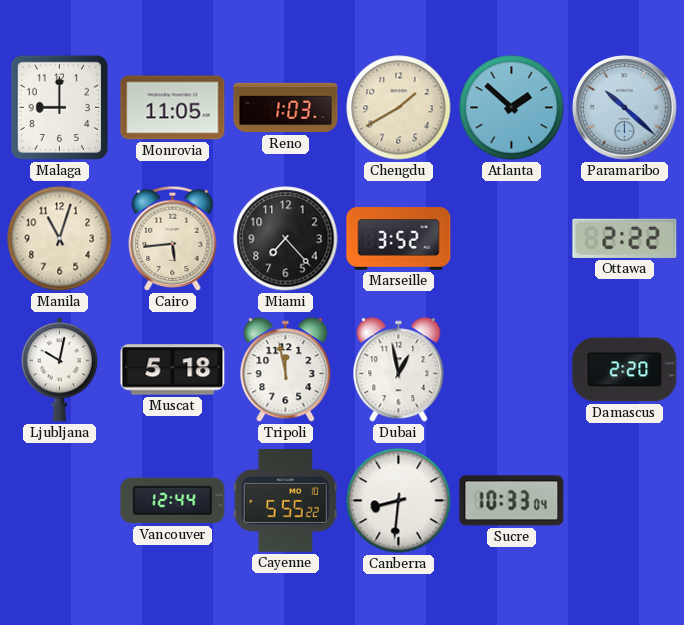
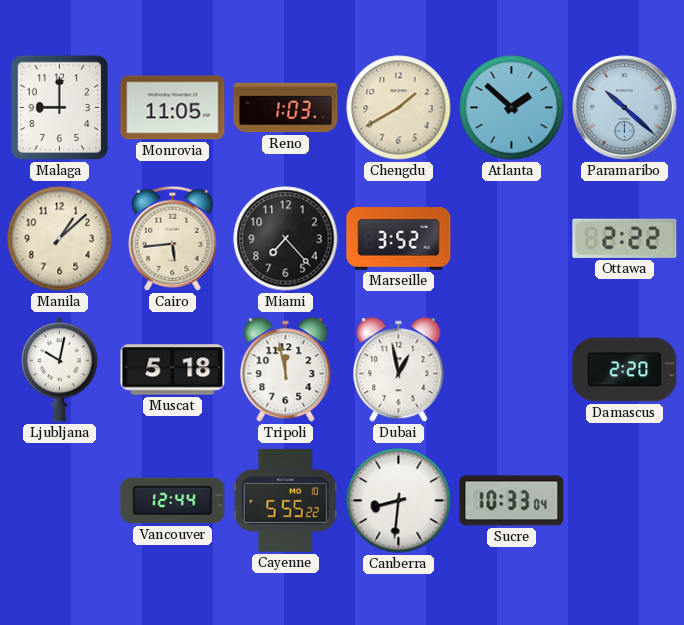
Manila: 11:03 -> 1:08
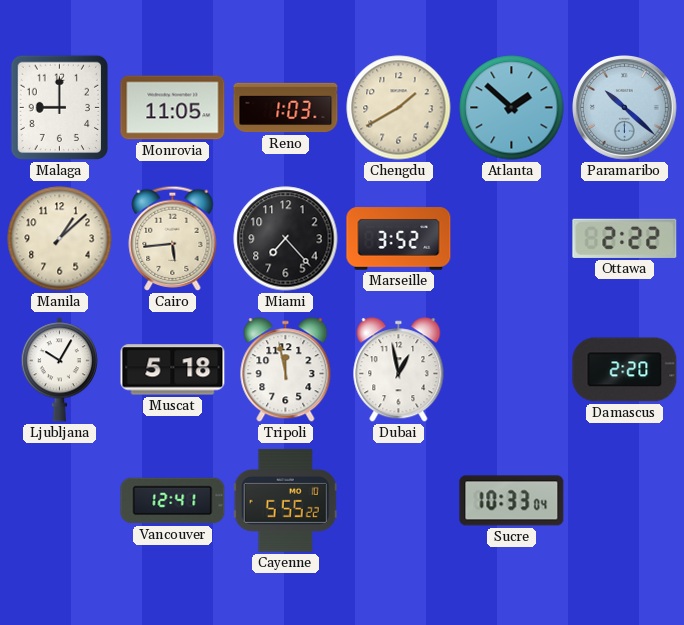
Ljubljana: 10:02 -> 10:05
Vancouver: 12:44 -> 12:41
Canberra: 8:31 -> none
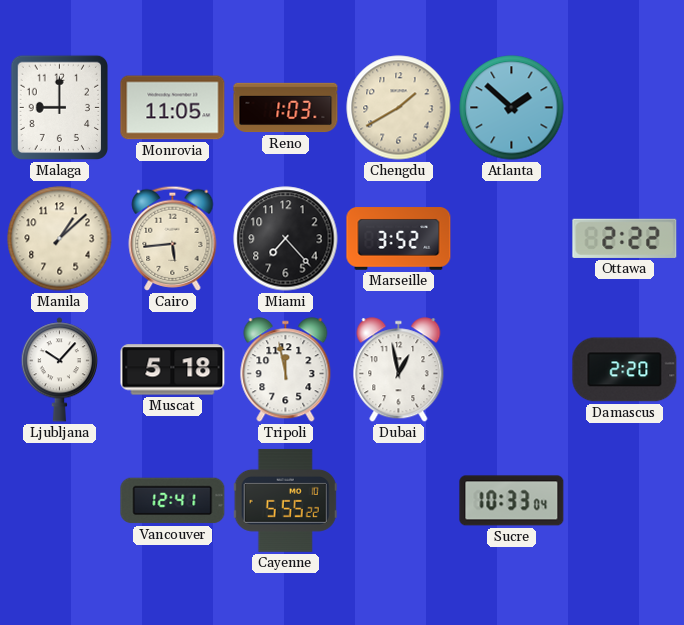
Paramaribo: 10:22 -> none
Ljubljana: 10:05 -> 10:07
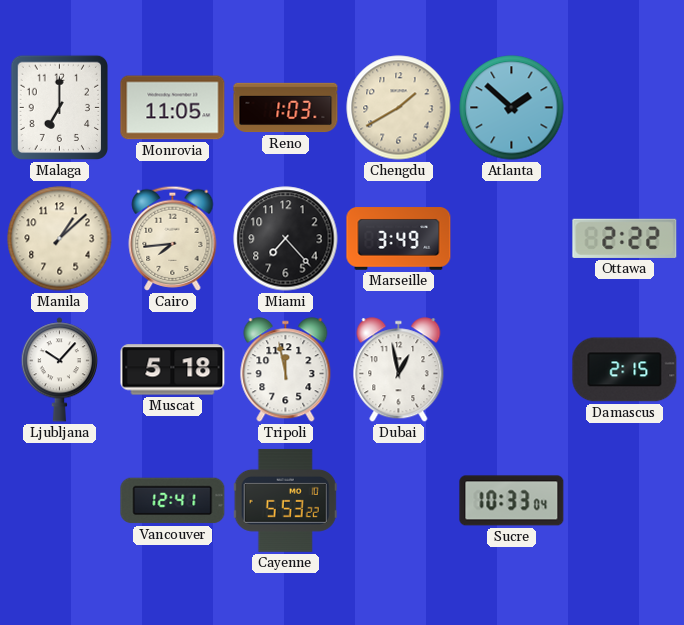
Malaga: 9:00 -> 7:00
Cairo: 5:44 -> 7:44
Marseille: 3:52 -> 3:49
Damascus: 2:20 -> 2:15
Cayenne: 5:55 -> 5:53
